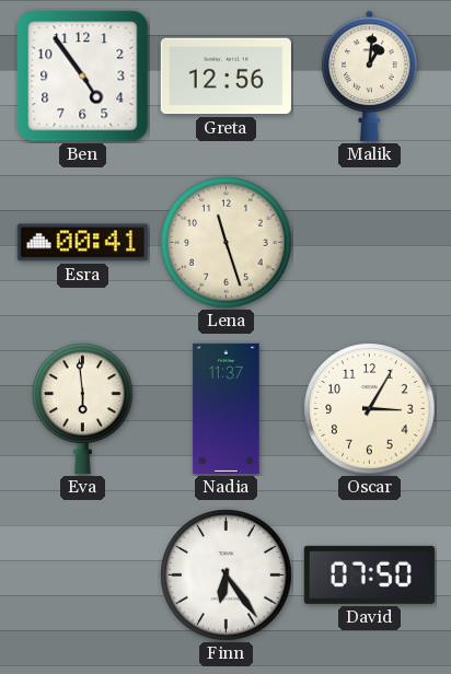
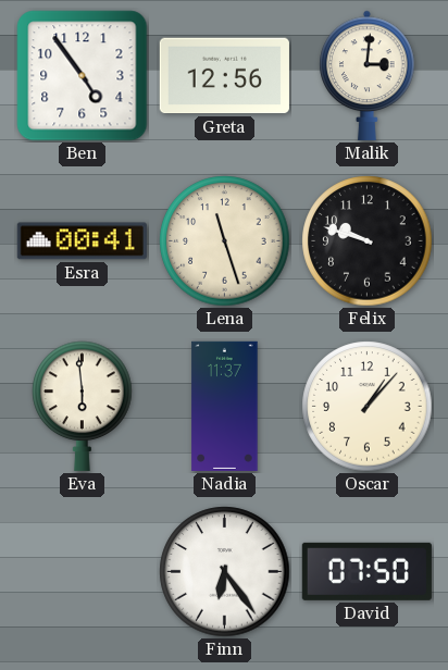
Malik: 1:01 -> 3:01
Felix: none -> 9:48
Oscar: 3:05 -> 1:07
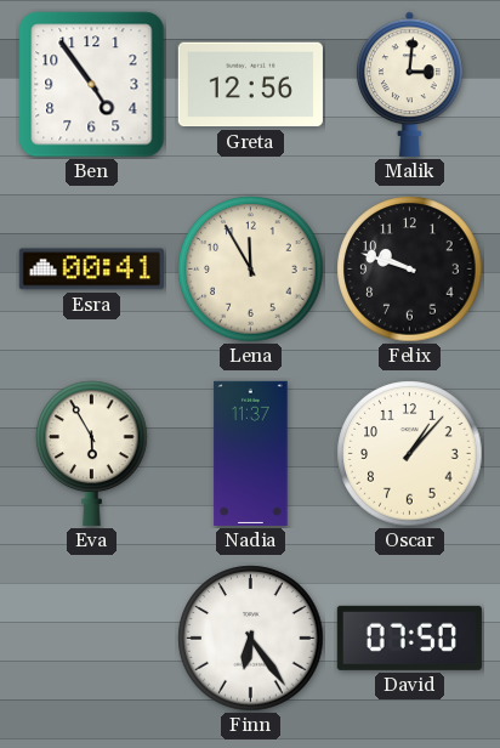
Lena: 11:27 -> 11:55
Eva: 5:59 -> 5:55
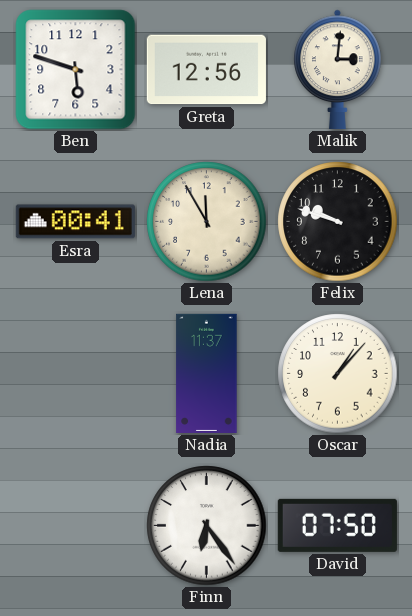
Ben: 4:54 -> 5:48
Eva: 5:55 -> none
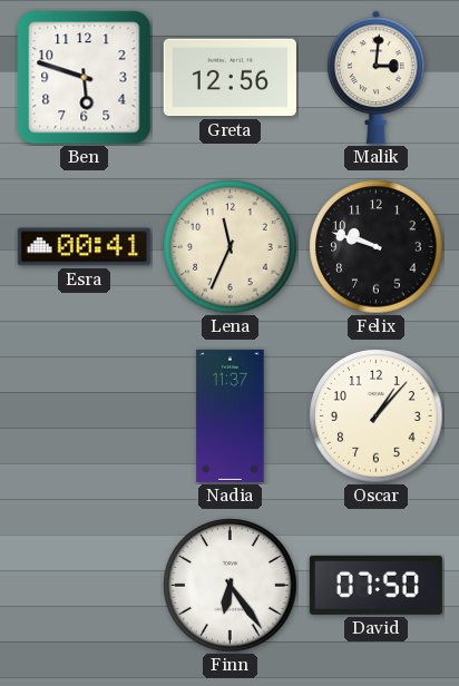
Lena: 11:55 -> 11:34
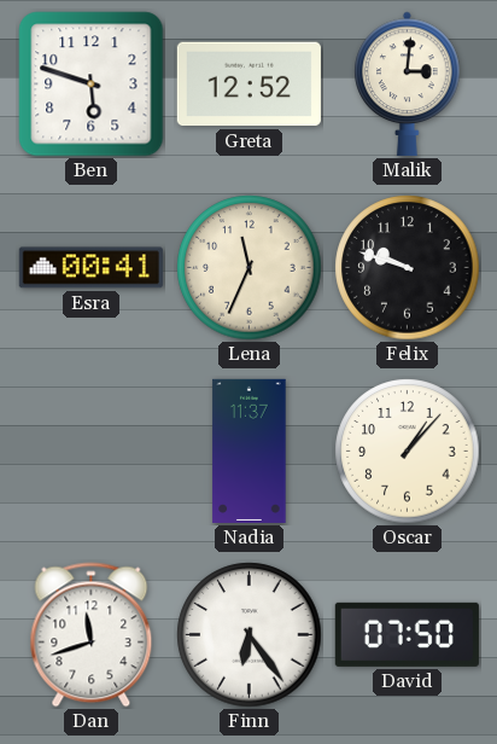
Greta: 12:56 -> 12:52
Dan: none -> 11:42
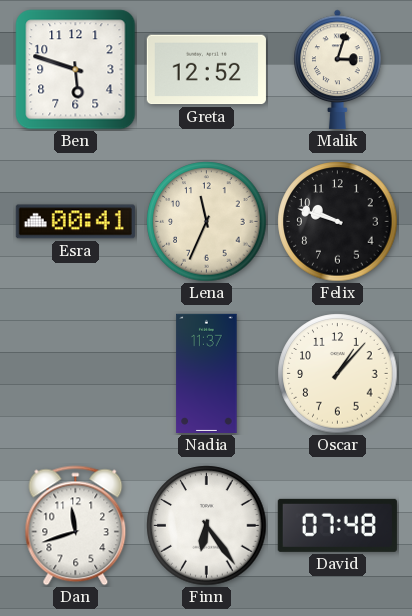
Malik: 3:01 -> 3:03
David: 07:50 -> 07:48
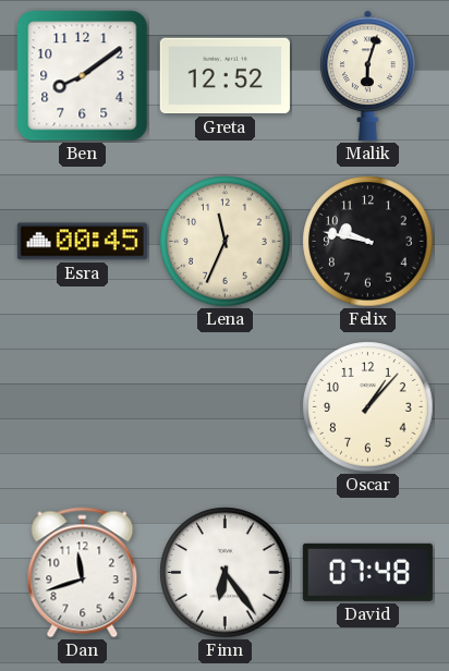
Ben: 5:48 -> 8:09
Malik: 3:03 -> 6:03
Esra: 00:41 -> 00:45
Felix: 9:48 -> 9:47
Nadia: 11:37 -> none
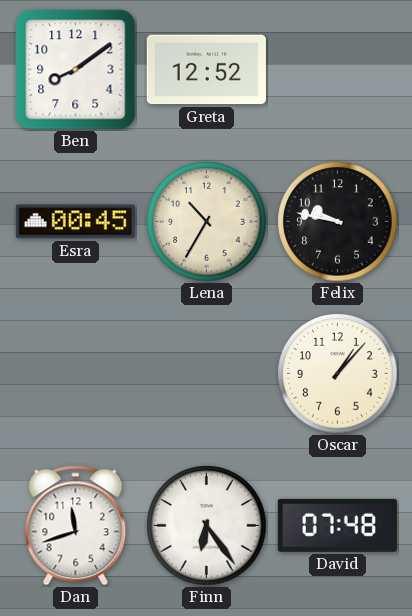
Malik: 6:03 -> none
Lena: 11:34 -> 10:35
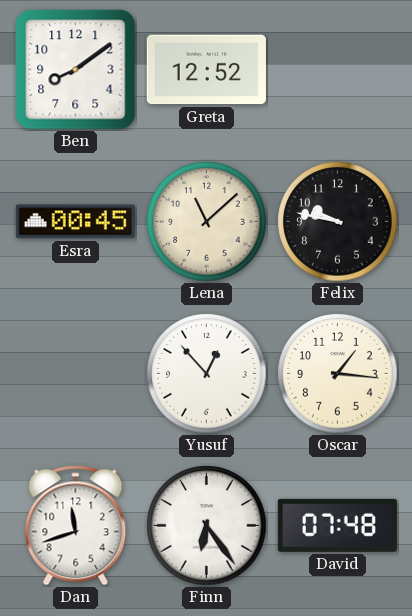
Lena: 10:35 -> 11:08
Yusuf: none -> 12:53
Oscar: 1:07 -> 1:16
